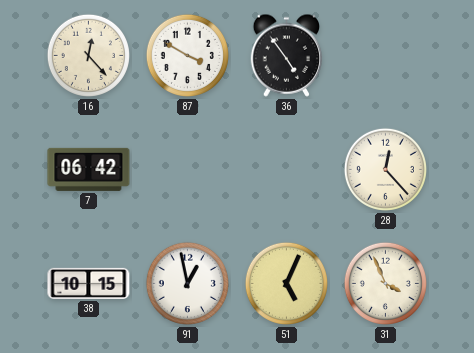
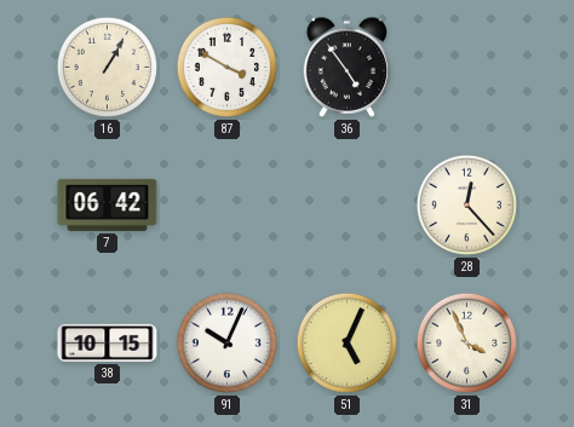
16: 12:23 -> 1:05
91: 12:58 -> 10:04
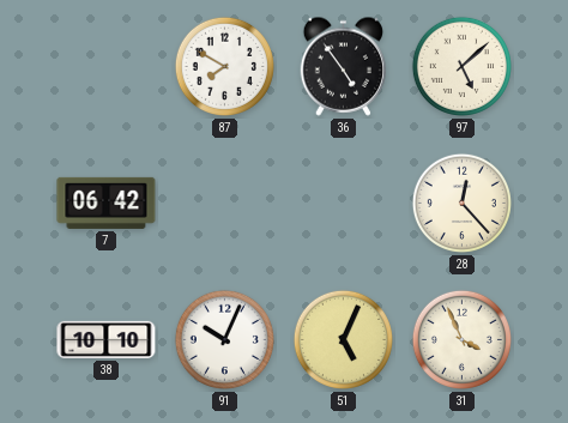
16: 1:05 -> none
87: 3:50 -> 7:50
97: none -> 5:08
38: 10:15 -> 10:10
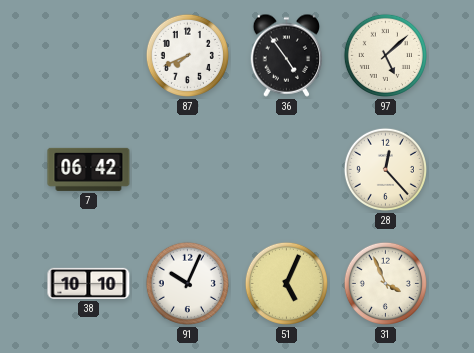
87: 7:50 -> 7:41
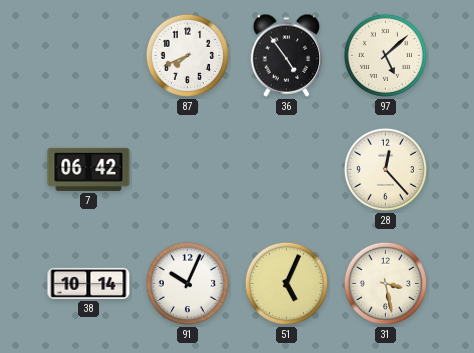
38: 10:10 -> 10:14
31: 3:56 -> 3:28
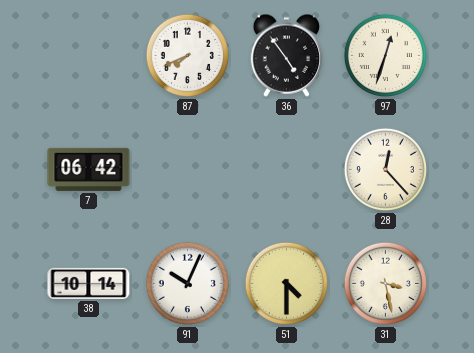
97: 5:08 -> 12:33
51: 5:04 -> 4:30
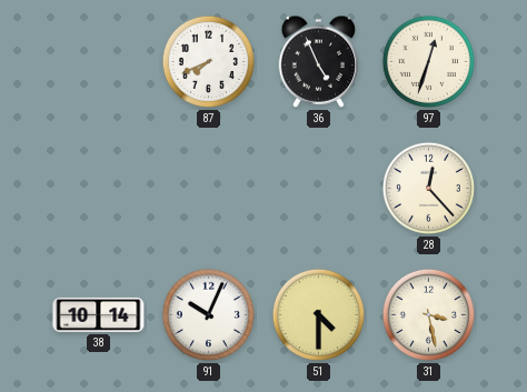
36: 4:54 -> 4:56
7: 06:42 -> none
